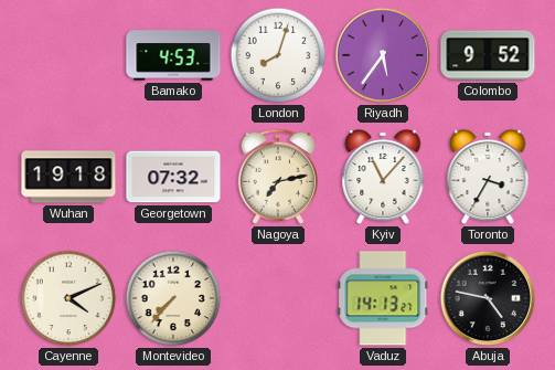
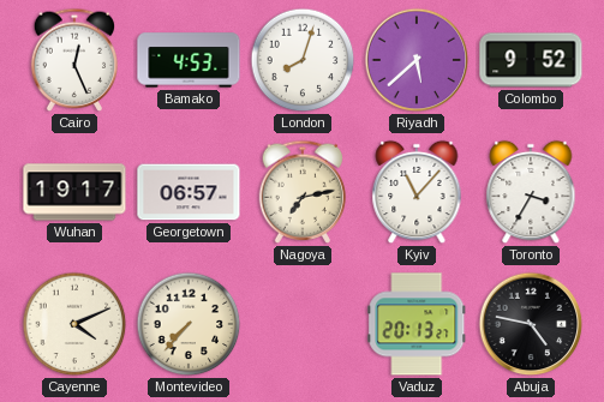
Cairo: none -> 12:26
Riyadh: 5:36 -> 5:38
Wuhan: 19:18 -> 19:17
Georgetown: 07:32 -> 06:57
Vaduz: 14:13 -> 20:13
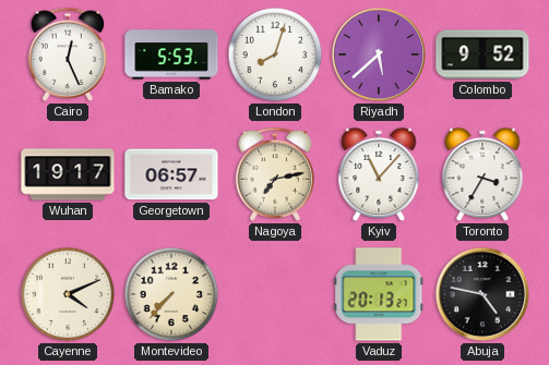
Bamako: 4:53 -> 5:53
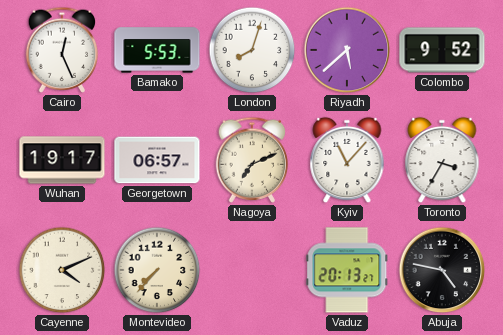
Nagoya: 7:13 -> 7:11
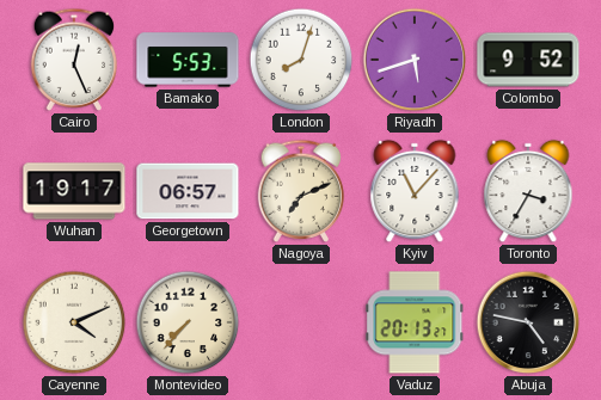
Riyadh: 5:38 -> 5:42
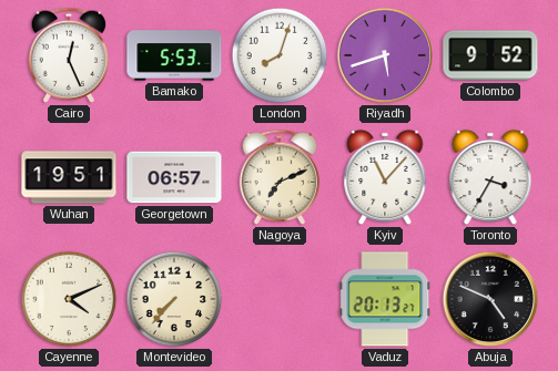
Wuhan: 19:17 -> 19:51
Abuja: 4:47 -> 4:49
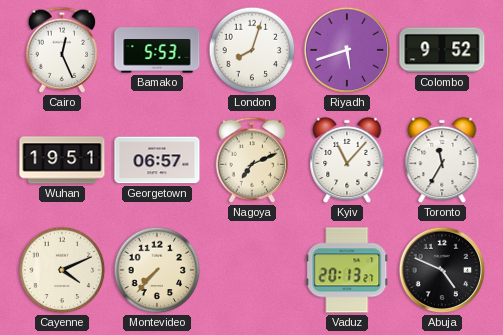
Toronto: 3:35 -> 11:35
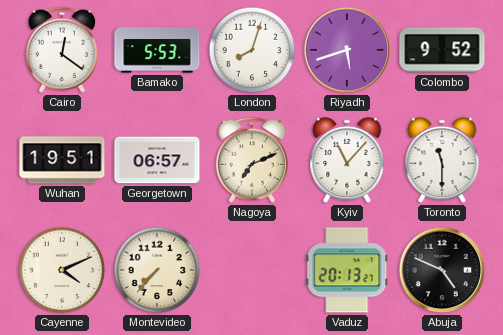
Cairo: 12:26 -> 12:21
Toronto: 11:35 -> 11:30
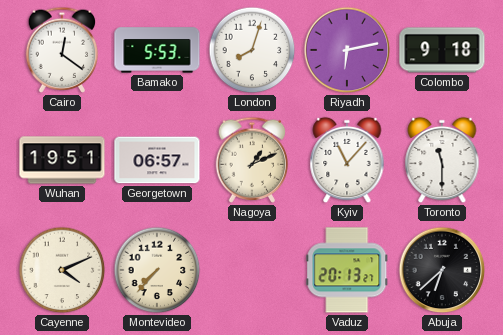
Riyadh: 5:42 -> 6:13
Colombo: 9:52 -> 9:18
Nagoya: 7:11 -> 1:11
Abuja: 4:49 -> 6:38
